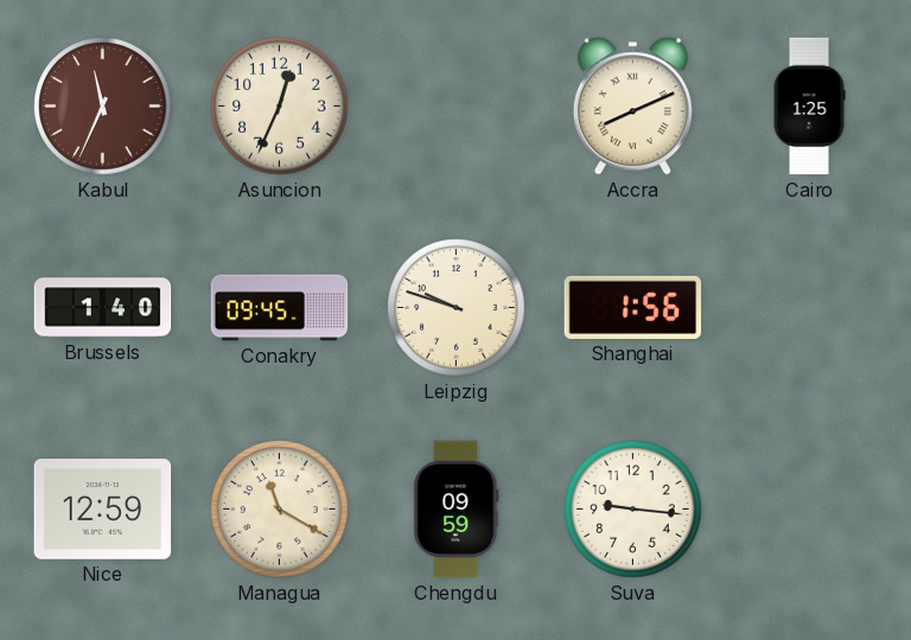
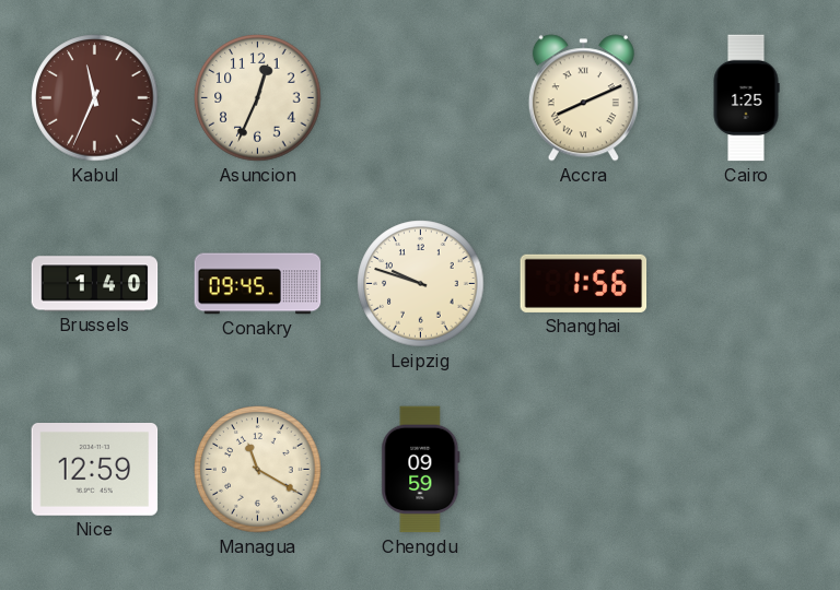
Suva: 9:16 -> none
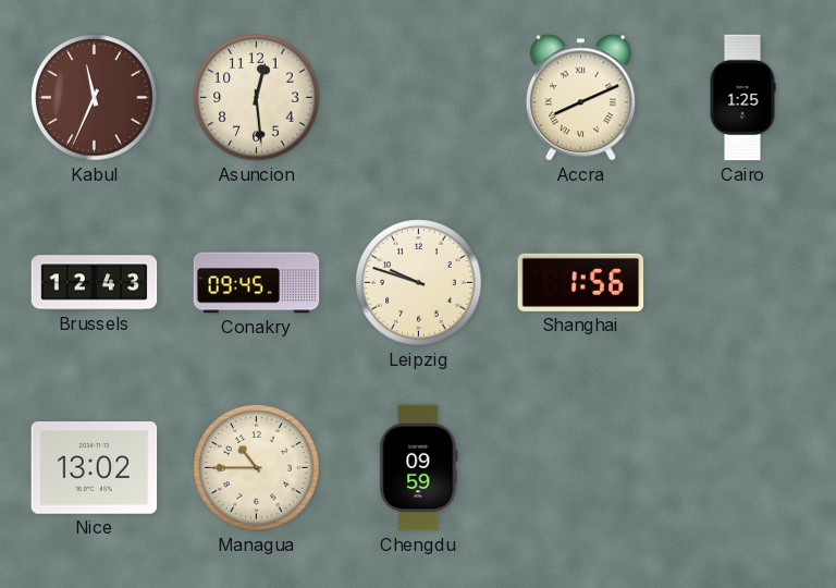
Asuncion: 12:34 -> 12:29
Brussels: 1:40 -> 12:43
Nice: 12:59 -> 13:02
Managua: 11:20 -> 10:45
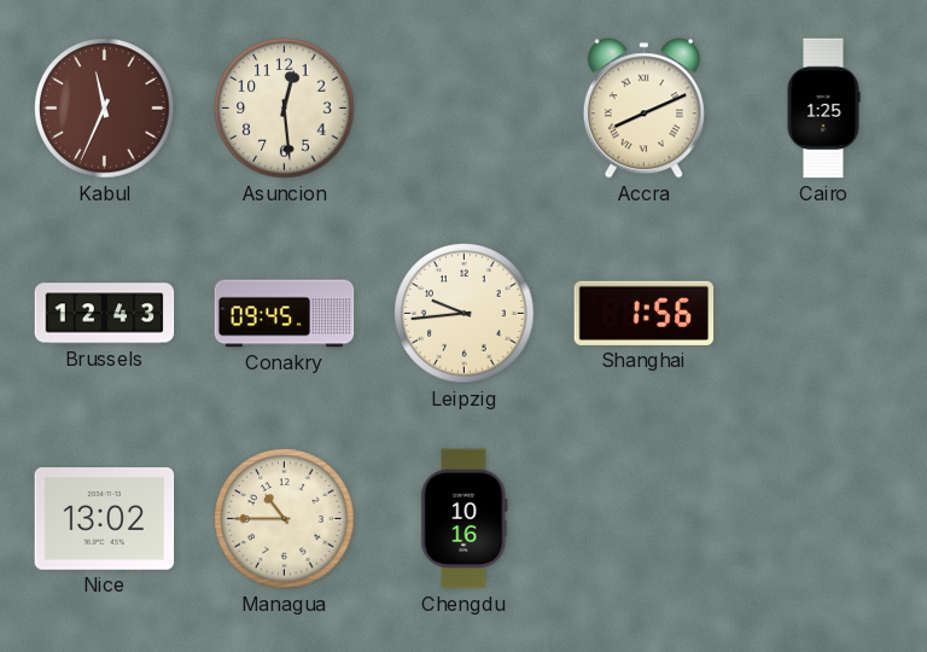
Leipzig: 9:48 -> 9:44
Chengdu: 09:59 -> 10:16
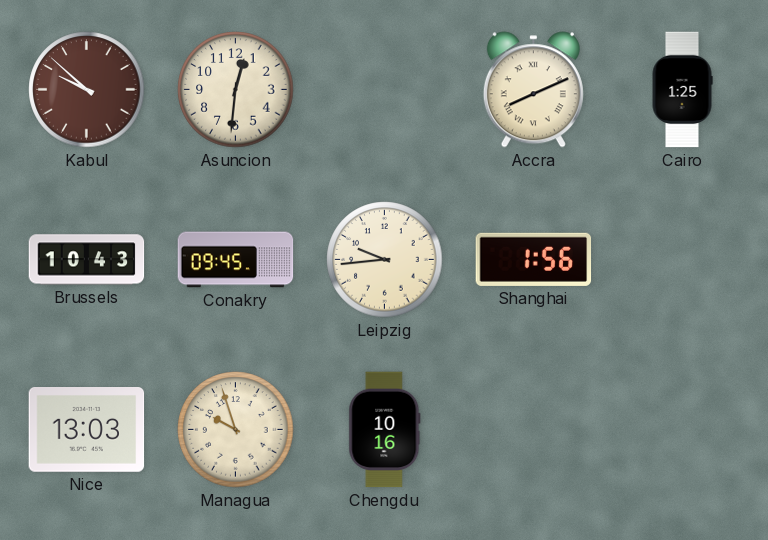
Kabul: 11:34 -> 9:52
Asuncion: 12:29 -> 12:31
Brussels: 12:43 -> 10:43
Nice: 13:02 -> 13:03
Managua: 10:45 -> 9:57
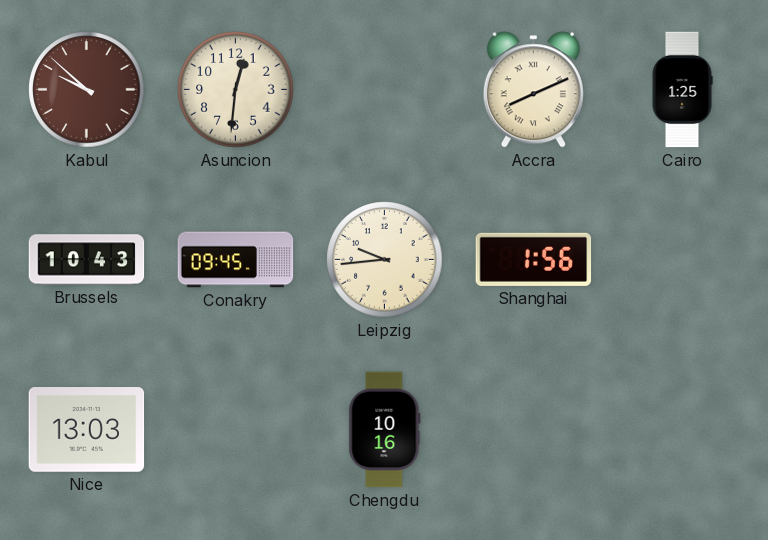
Managua: 9:57 -> none
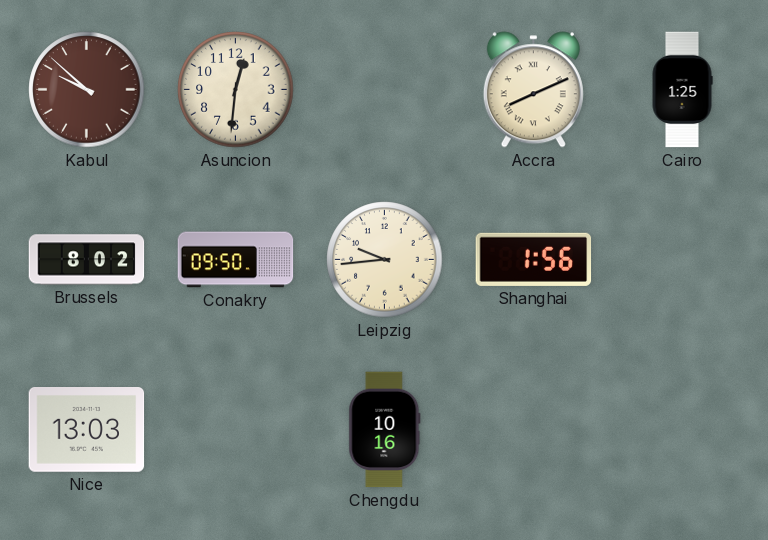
Brussels: 10:43 -> 8:02
Conakry: 09:45 -> 09:50
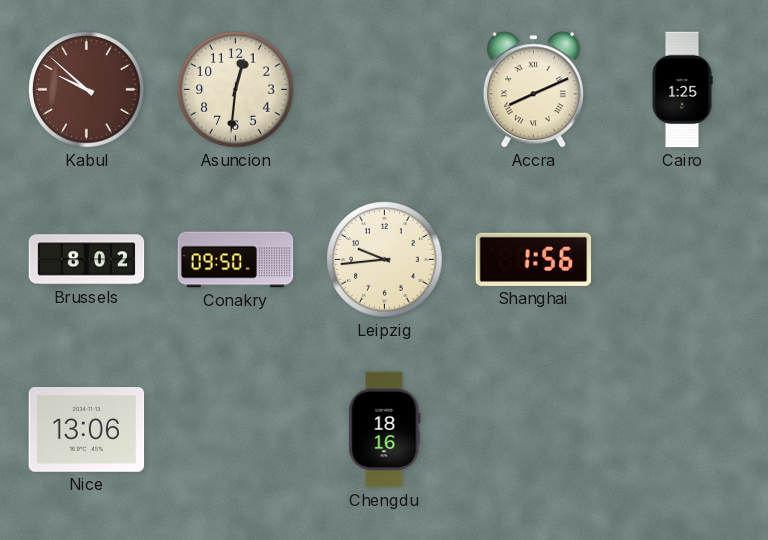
Nice: 13:03 -> 13:06
Chengdu: 10:16 -> 18:16
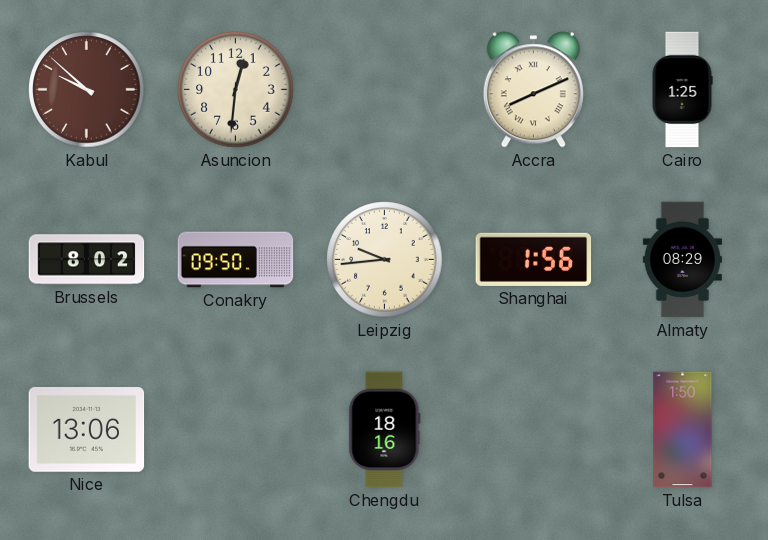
Almaty: none -> 08:29
Tulsa: none -> 1:50
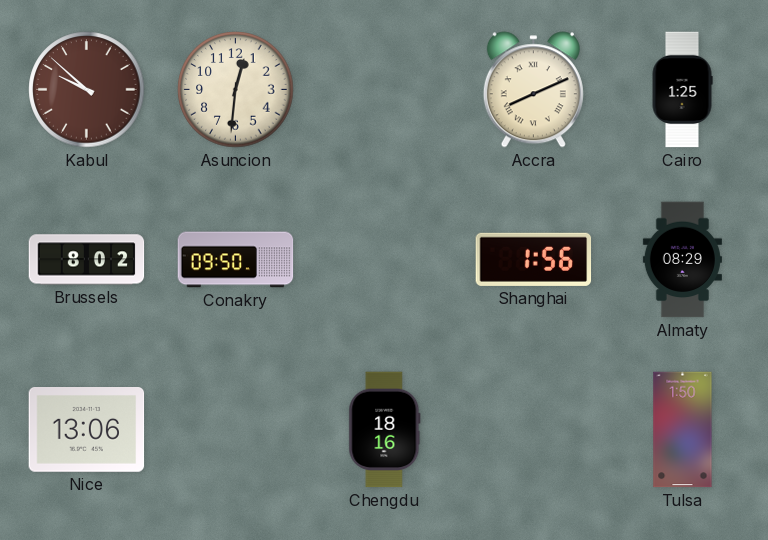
Leipzig: 9:44 -> none
